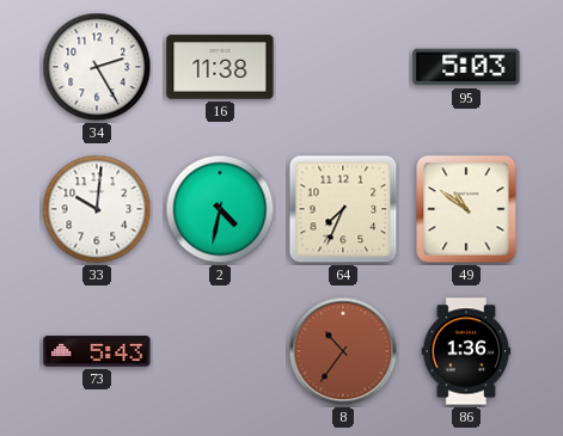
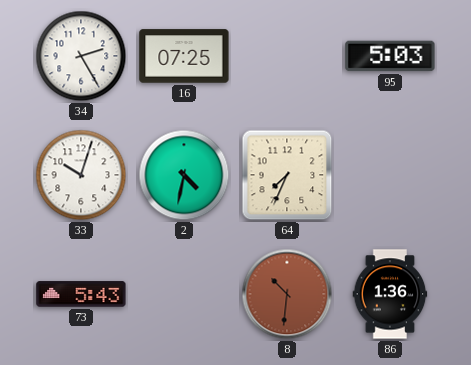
16: 11:38 -> 07:25
33: 10:01 -> 10:03
49: 10:51 -> none
8: 10:36 -> 10:31
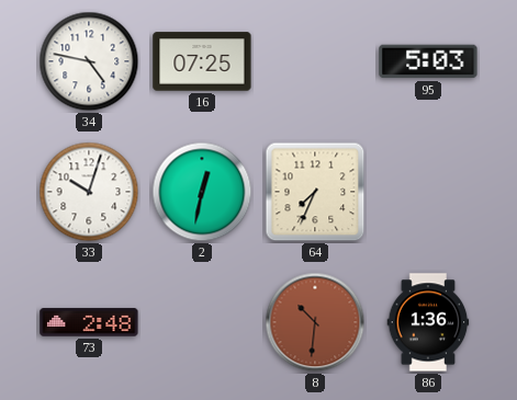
34: 2:25 -> 4:47
2: 4:32 -> 12:32
73: 5:43 -> 2:48
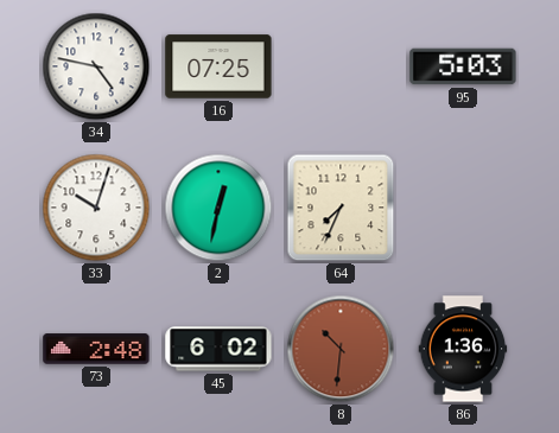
45: none -> 6:02
